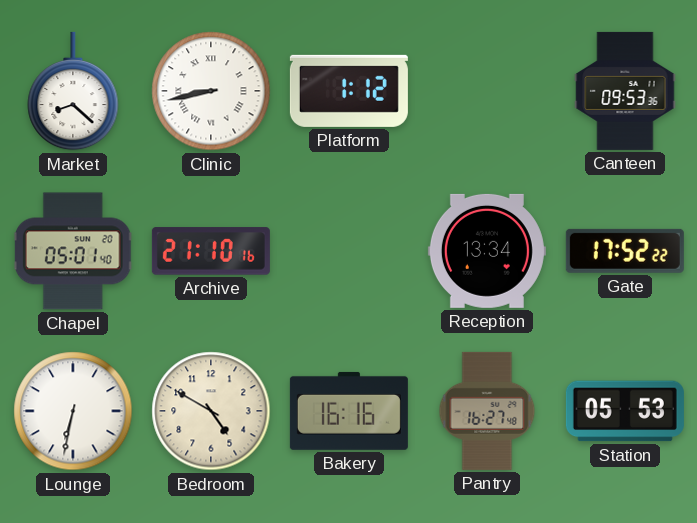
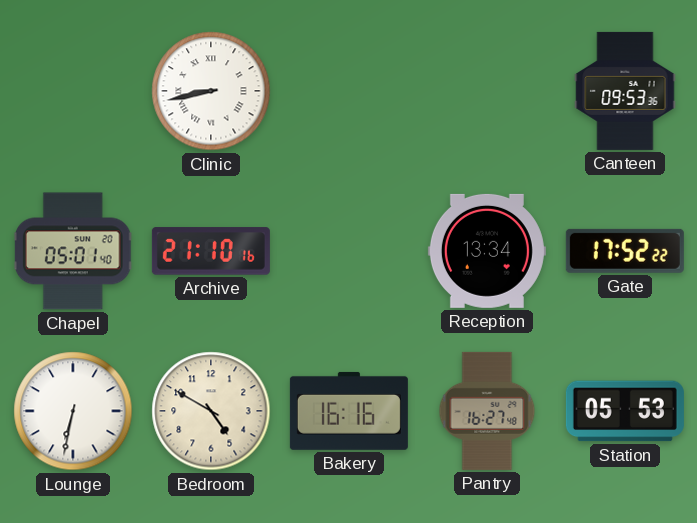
Market: 8:22 -> none
Platform: 1:12 -> none
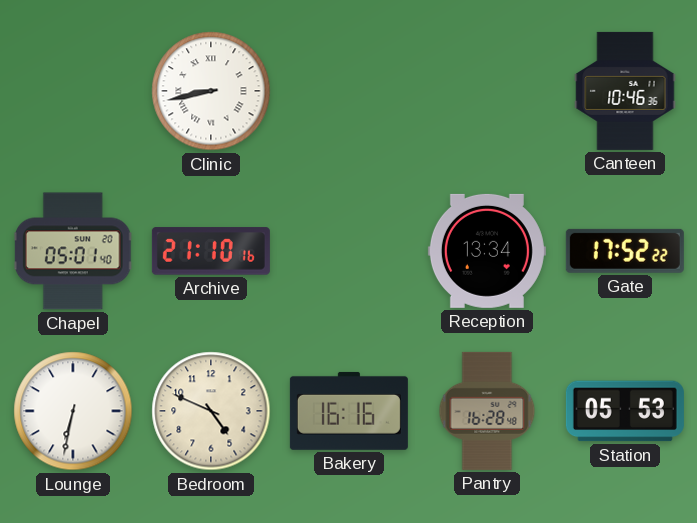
Canteen: 09:53 -> 10:46
Bedroom: 4:50 -> 4:49
Pantry: 16:27 -> 16:28
